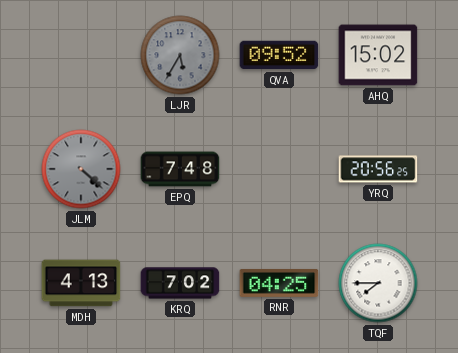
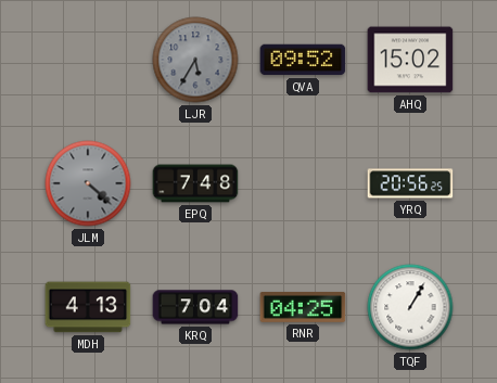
KRQ: 7:02 -> 7:04
TQF: 7:45 -> 1:05
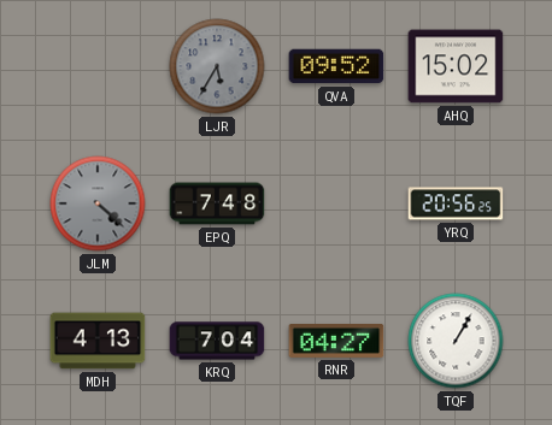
RNR: 04:25 -> 04:27
